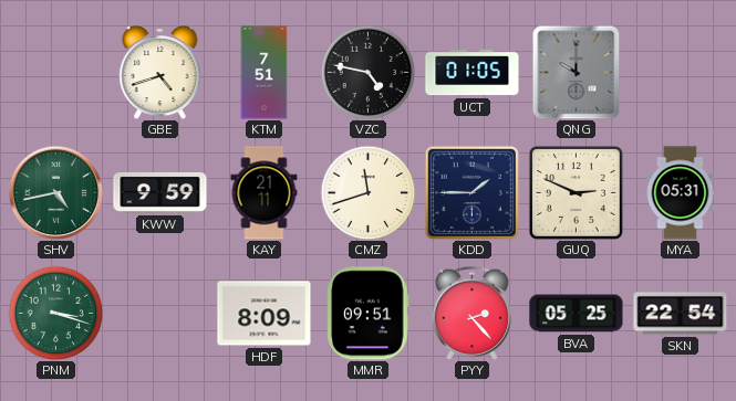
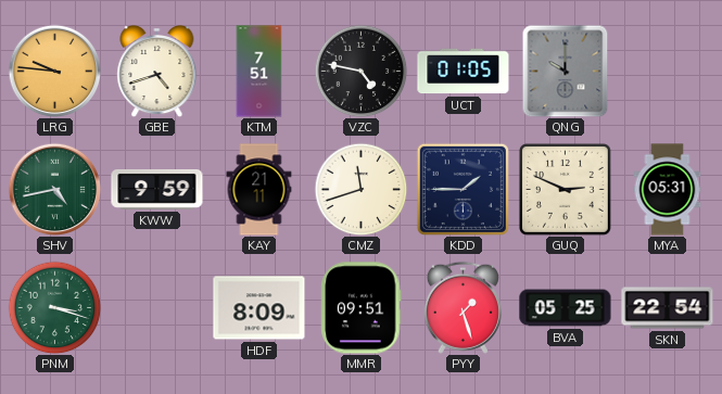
LRG: none -> 9:46
PYY: 2:23 -> 1:27
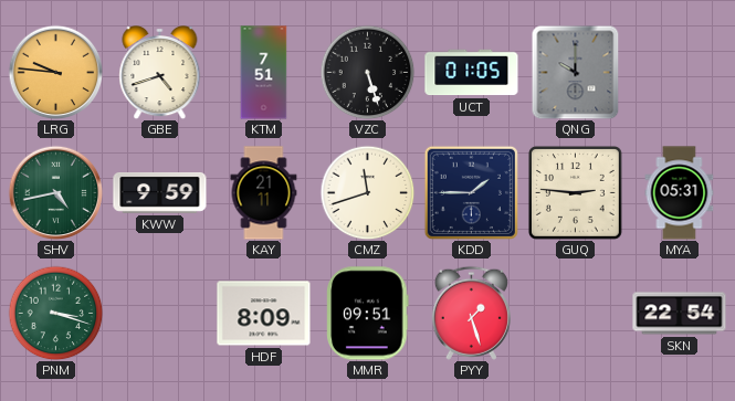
VZC: 4:47 -> 5:27
GUQ: 2:49 -> 2:46
BVA: 05:25 -> none
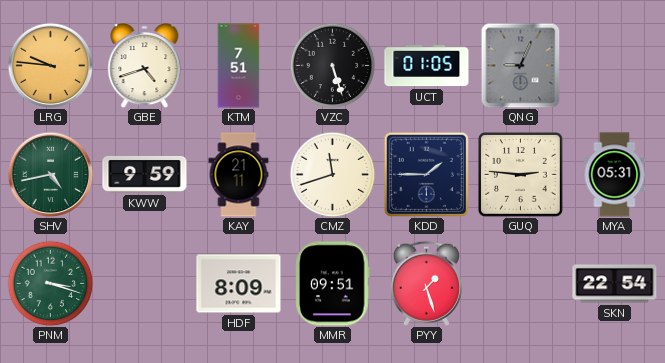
QNG: 10:00 -> 9:04
